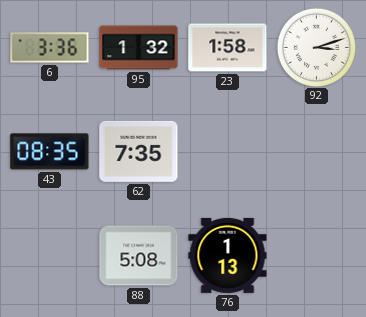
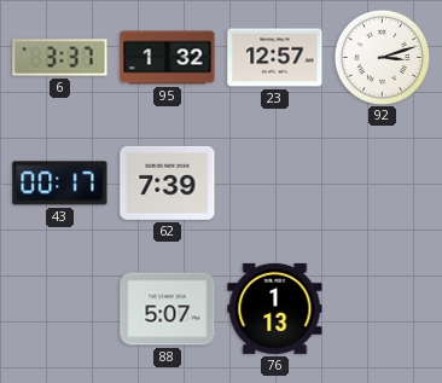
6: 3:36 -> 3:37
23: 1:58 -> 12:57
43: 08:35 -> 00:17
62: 7:35 -> 7:39
88: 5:08 -> 5:07
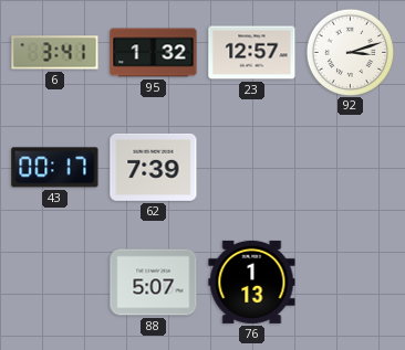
6: 3:37 -> 3:41
